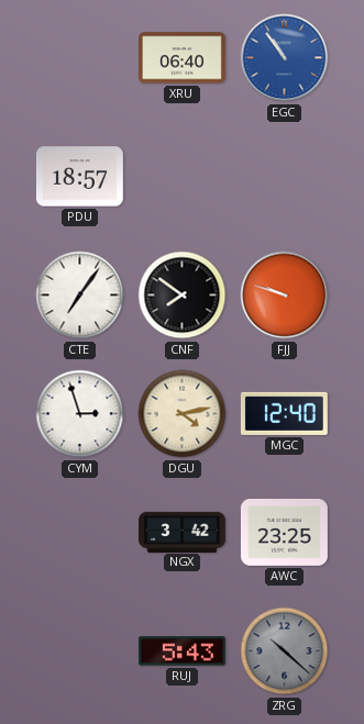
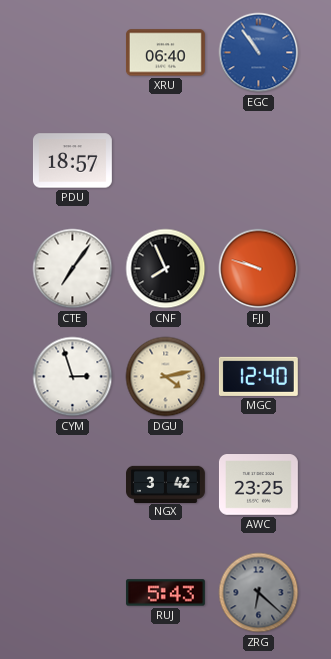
CNF: 7:51 -> 7:56
ZRG: 10:22 -> 6:22
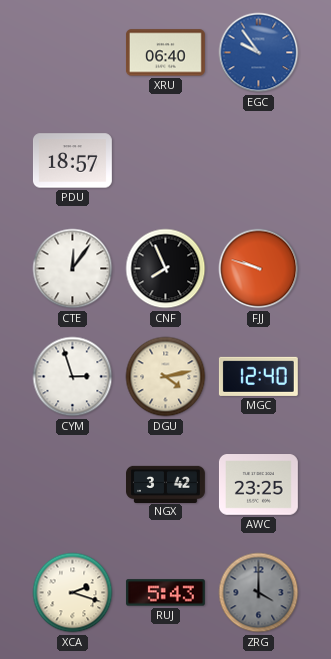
EGC: 10:54 -> 9:54
CTE: 7:06 -> 12:06
XCA: none -> 2:18
ZRG: 6:22 -> 4:00
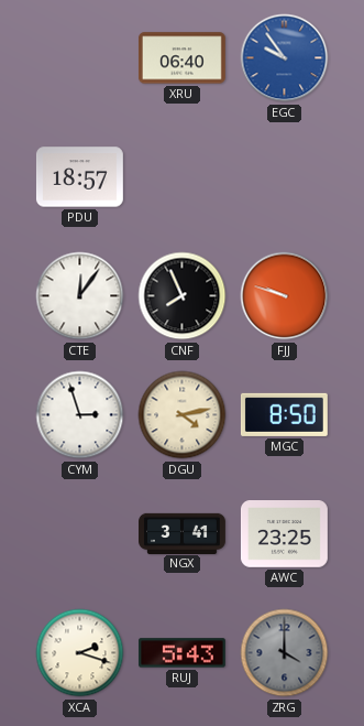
MGC: 12:40 -> 8:50
NGX: 3:42 -> 3:41
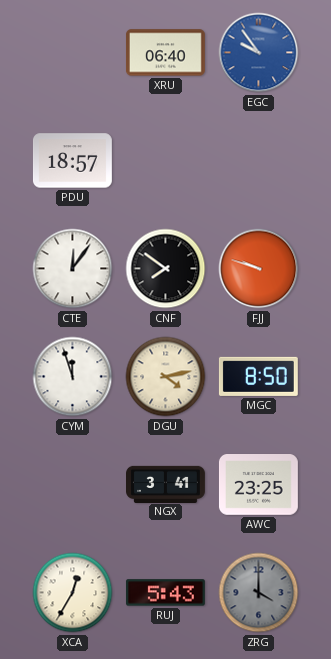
CNF: 7:56 -> 7:51
CYM: 2:57 -> 11:57
XCA: 2:18 -> 12:35
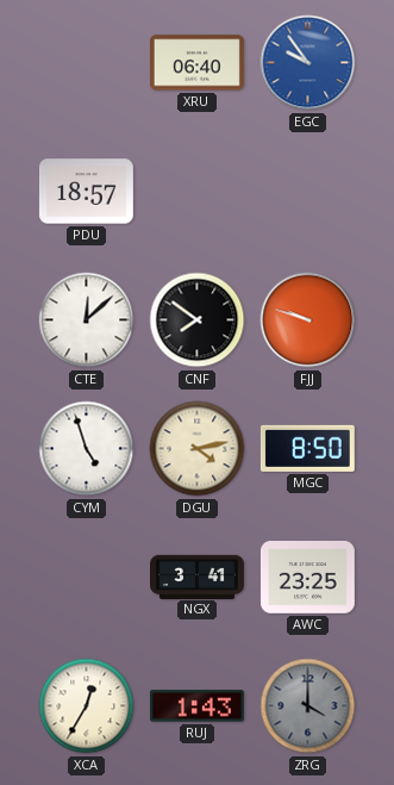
CTE: 12:06 -> 12:08
CYM: 11:57 -> 4:57
RUJ: 5:43 -> 1:43
